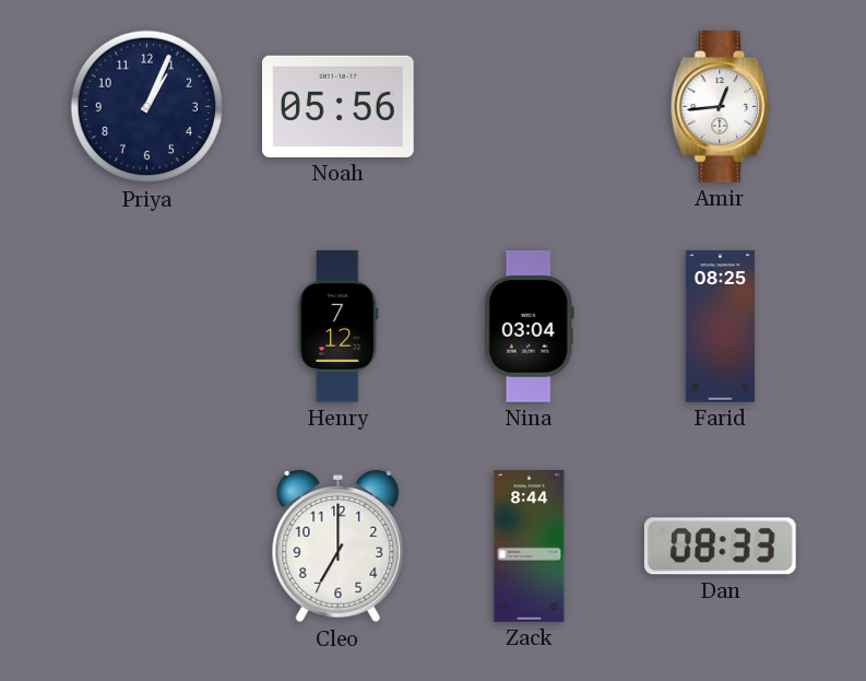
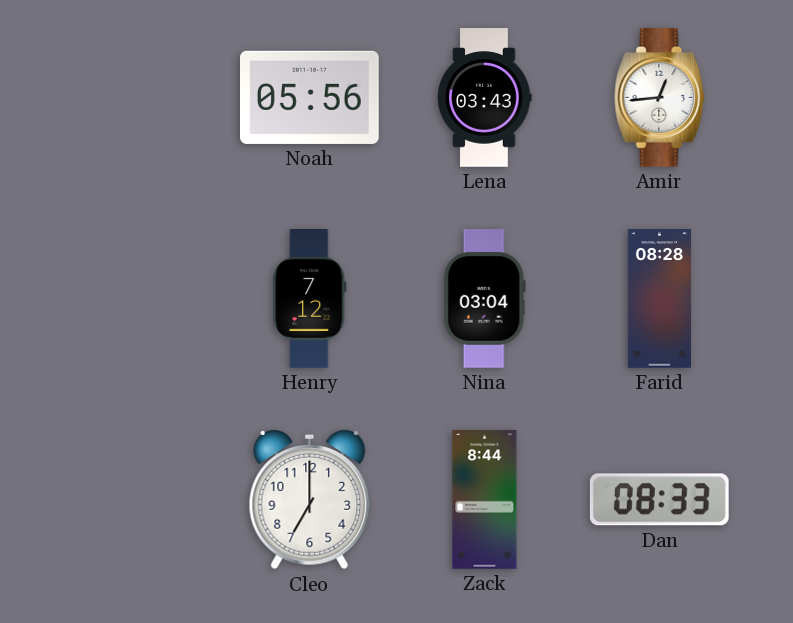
Priya: 1:04 -> none
Lena: none -> 03:43
Farid: 08:25 -> 08:28
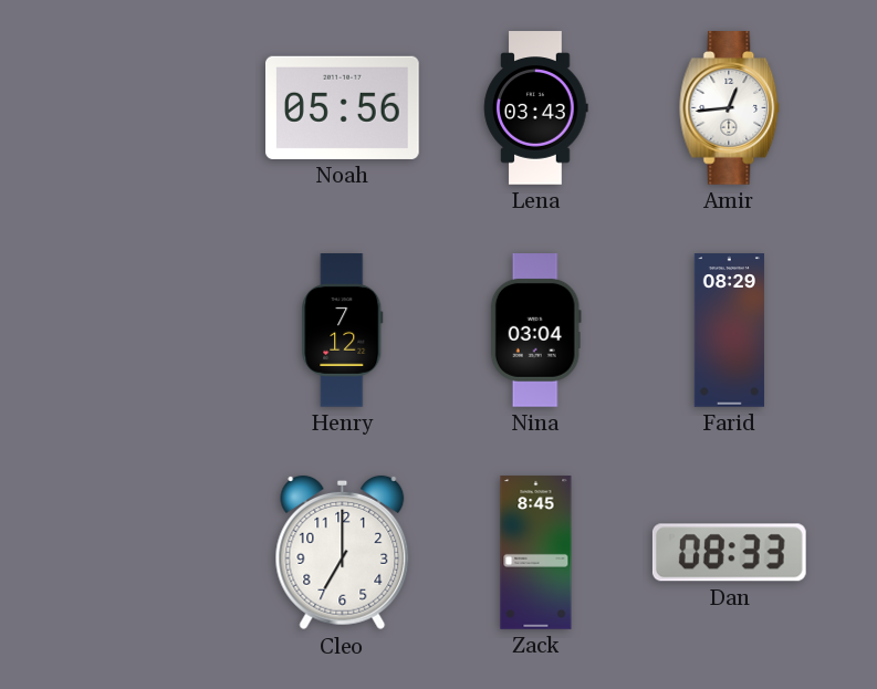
Farid: 08:28 -> 08:29
Zack: 8:44 -> 8:45
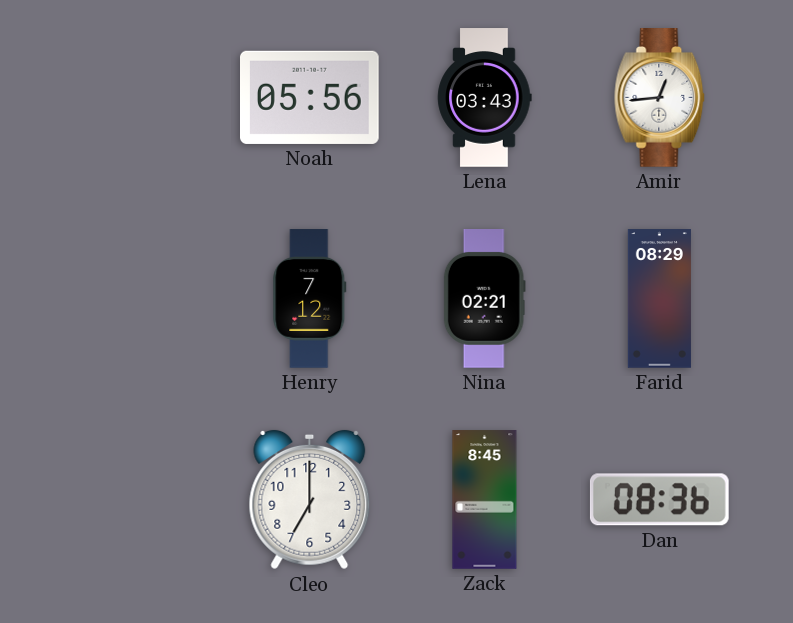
Nina: 03:04 -> 02:21
Dan: 08:33 -> 08:36
